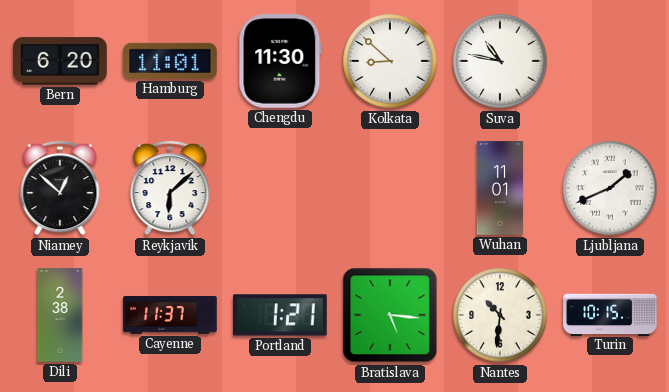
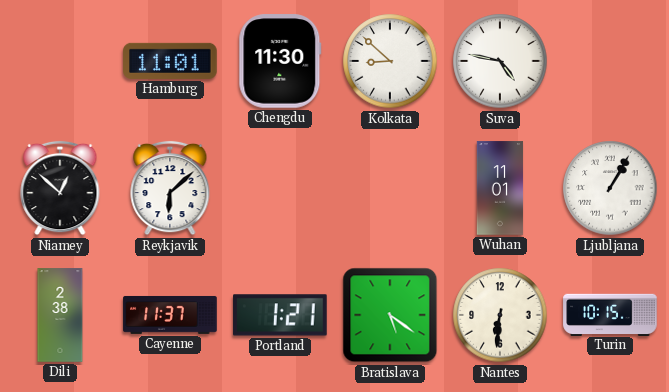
Bern: 6:20 -> none
Suva: 10:47 -> 4:47
Ljubljana: 1:41 -> 1:05
Bratislava: 5:16 -> 5:21
Nantes: 10:31 -> 6:31
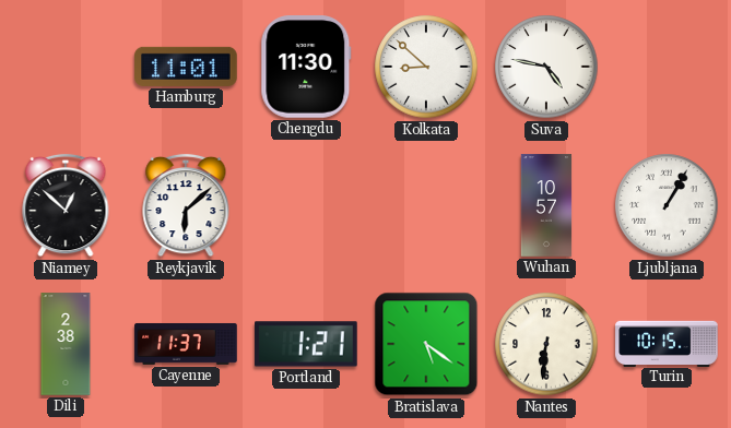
Wuhan: 11:01 -> 10:57
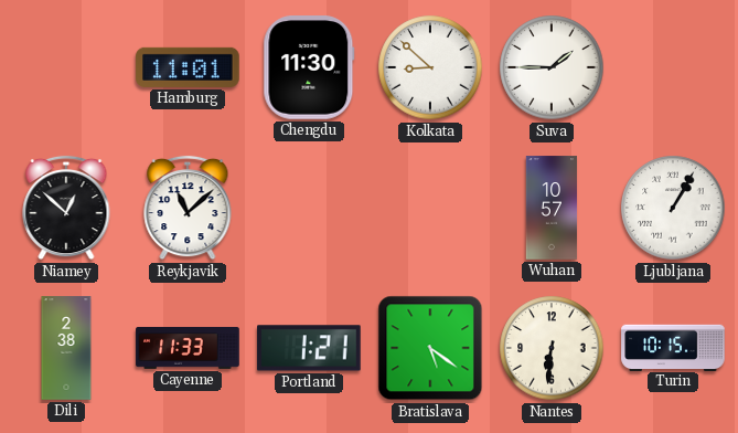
Suva: 4:47 -> 1:45
Reykjavik: 6:08 -> 11:08
Cayenne: 11:37 -> 11:33
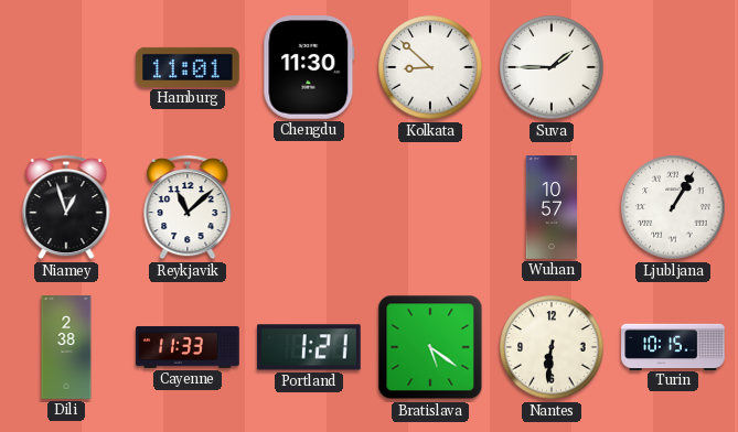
Niamey: 12:52 -> 12:57
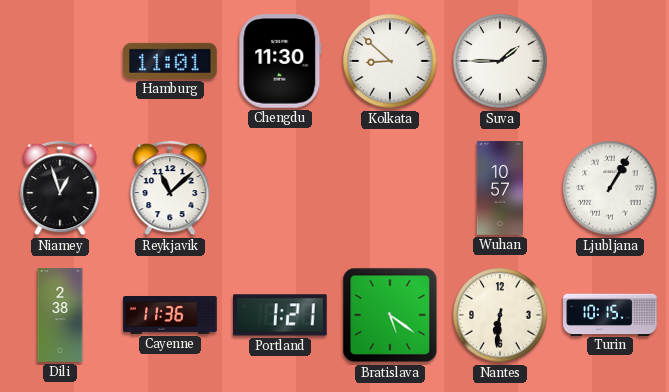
Cayenne: 11:33 -> 11:36
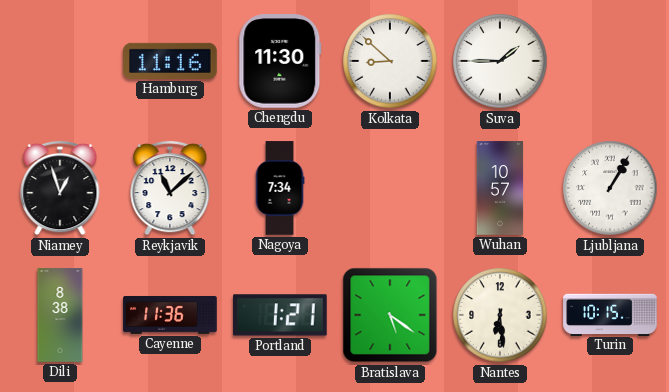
Hamburg: 11:01 -> 11:16
Nagoya: none -> 7:34
Dili: 2:38 -> 8:38
Nantes: 6:31 -> 6:29
